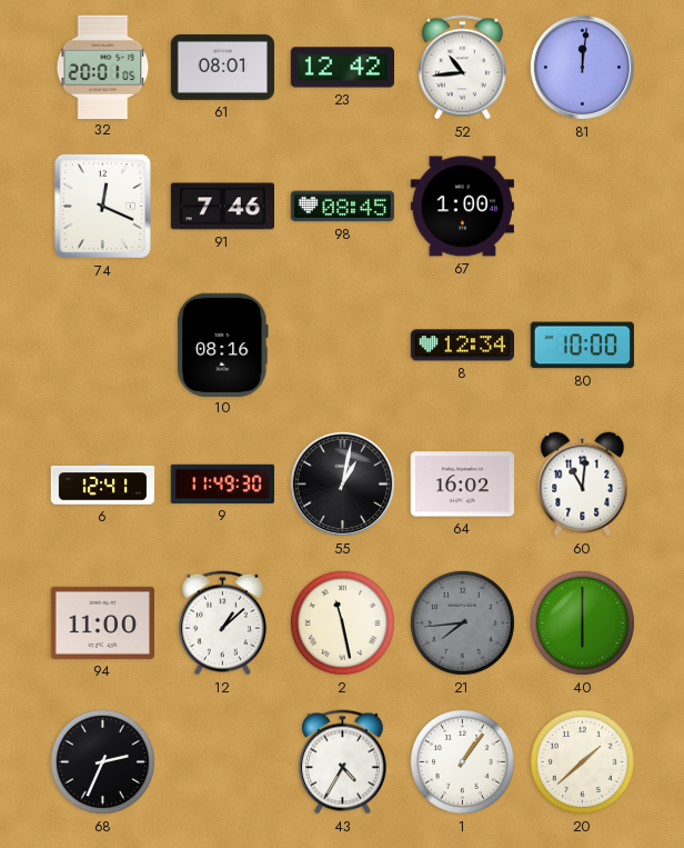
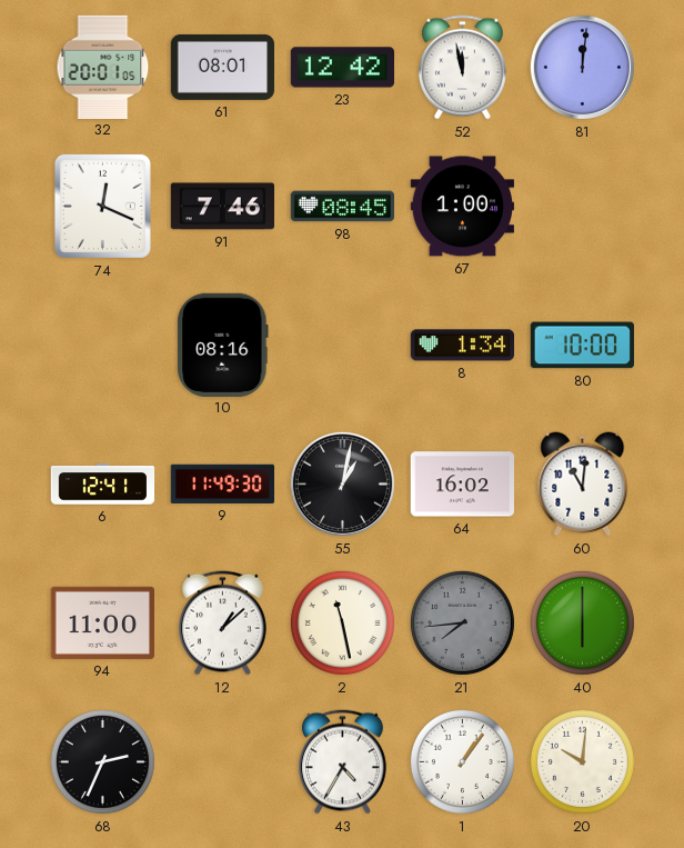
52: 10:44 -> 11:58
8: 12:34 -> 1:34
20: 1:38 -> 10:01
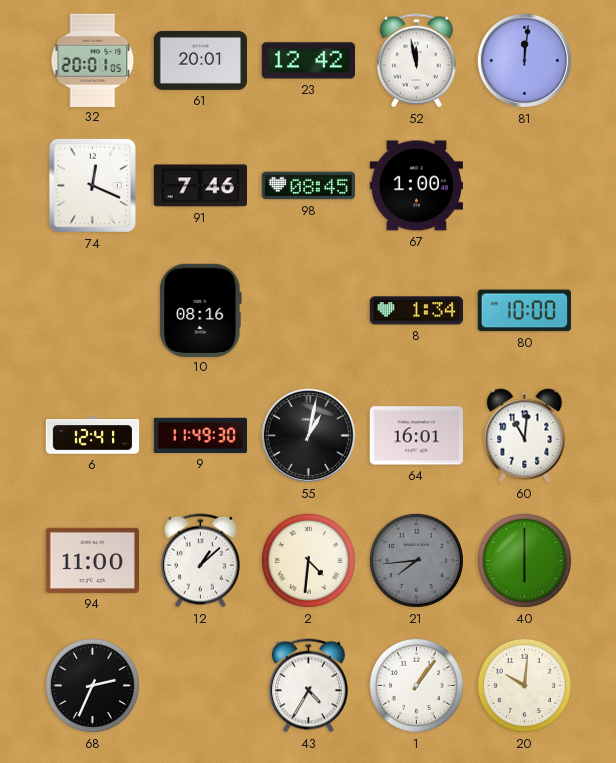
61: 08:01 -> 20:01
64: 16:02 -> 16:01
2: 11:28 -> 4:31
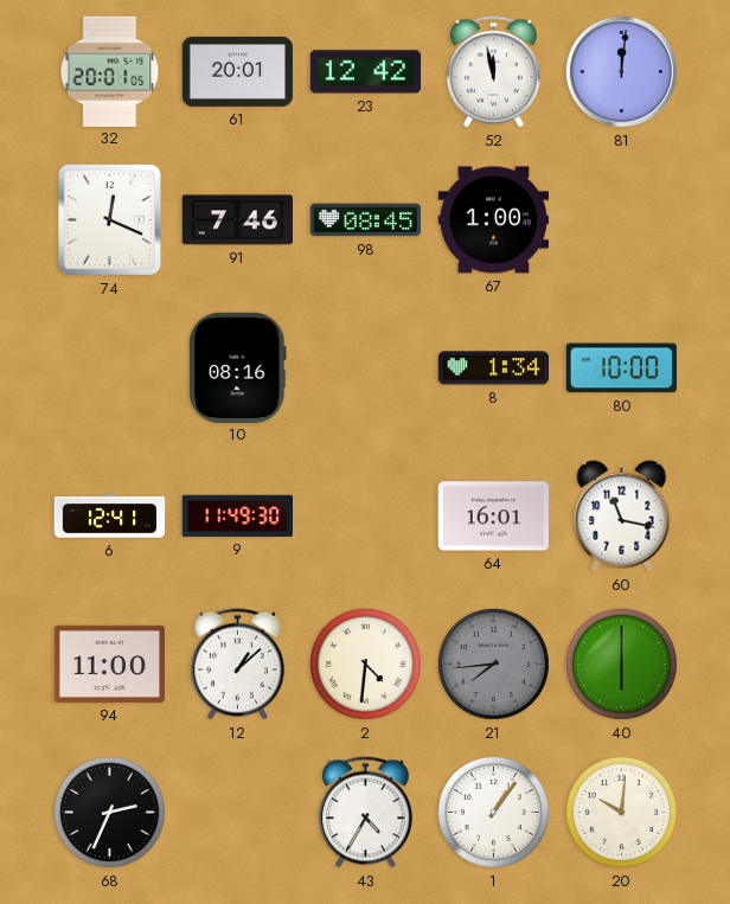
55: 1:02 -> none
60: 11:01 -> 11:17
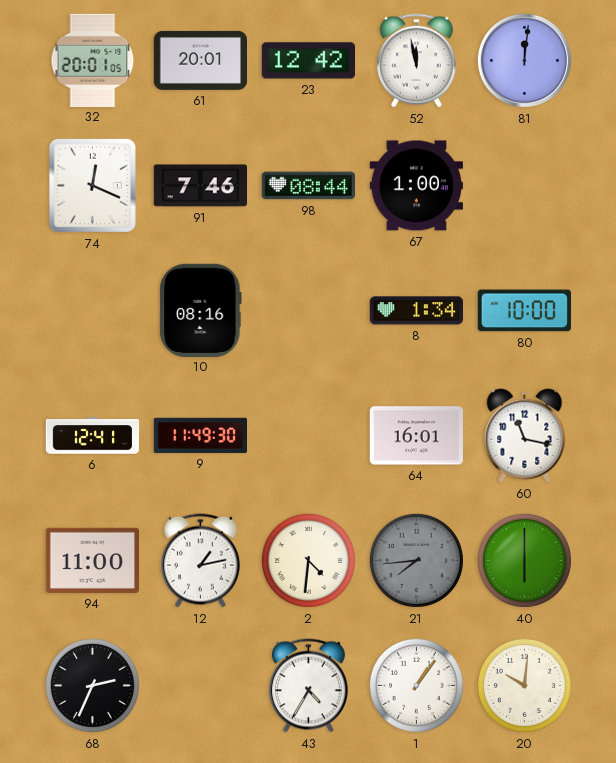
98: 08:45 -> 08:44
12: 1:08 -> 1:13
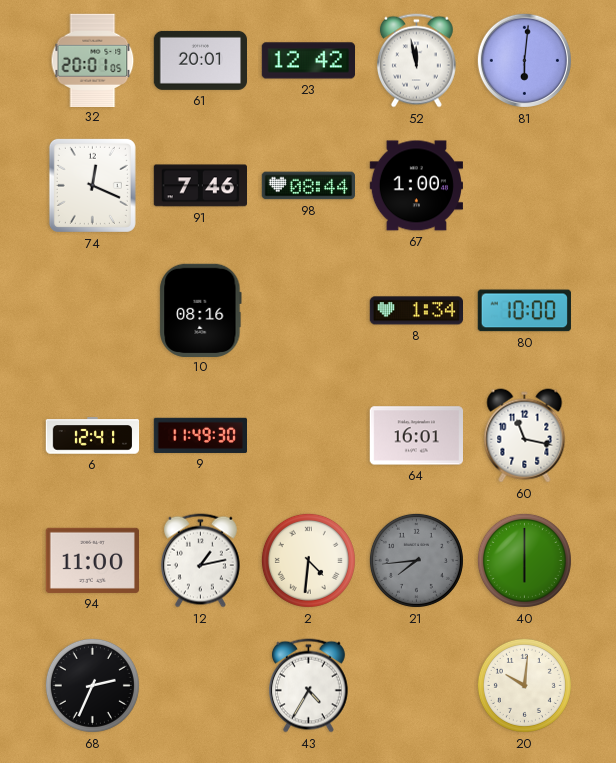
81: 12:01 -> 6:01
1: 1:06 -> none
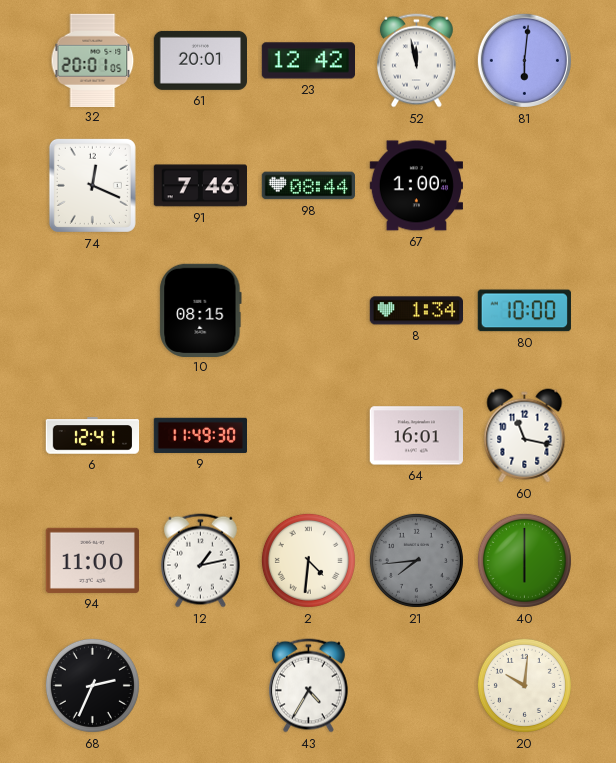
10: 08:16 -> 08:15
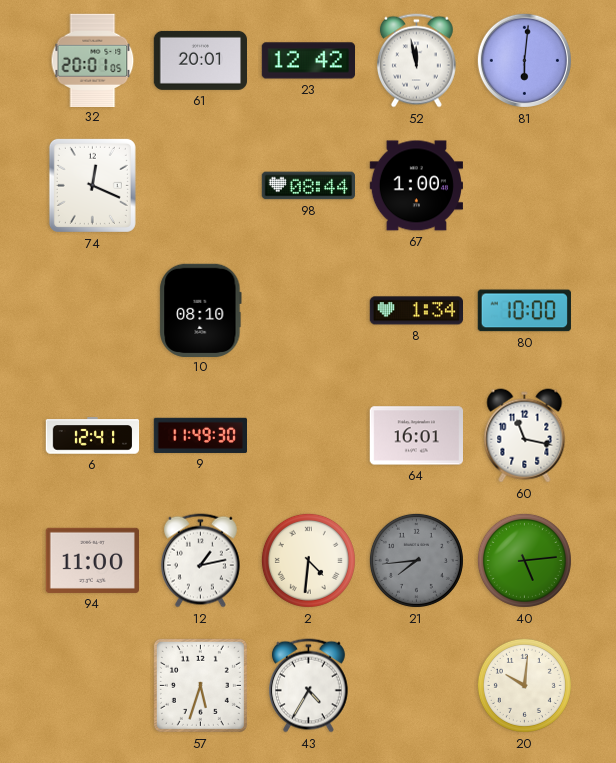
91: 7:46 -> none
10: 08:15 -> 08:10
40: 6:00 -> 5:14
68: 2:34 -> none
57: none -> 5:33
